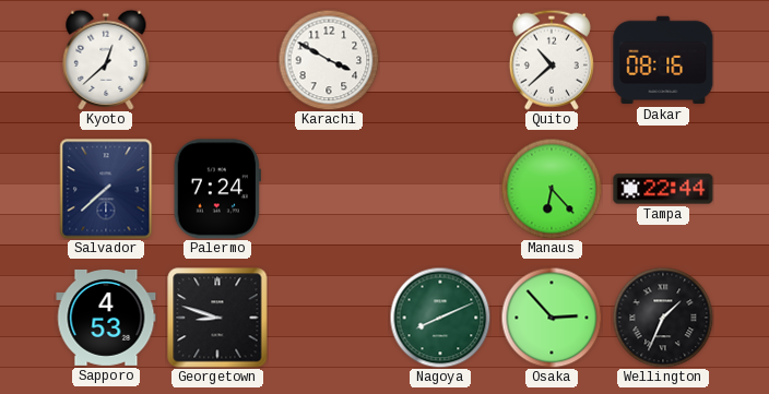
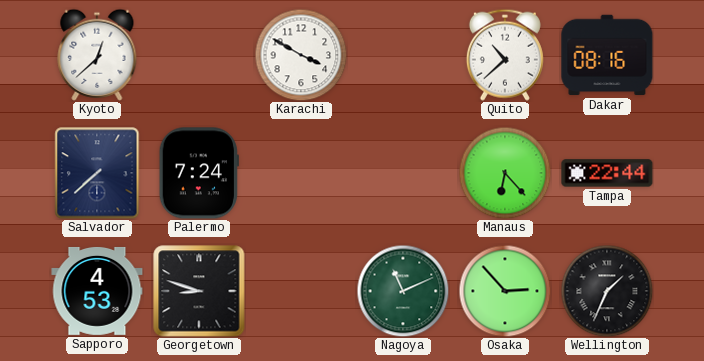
Nagoya: 8:11 -> 11:11
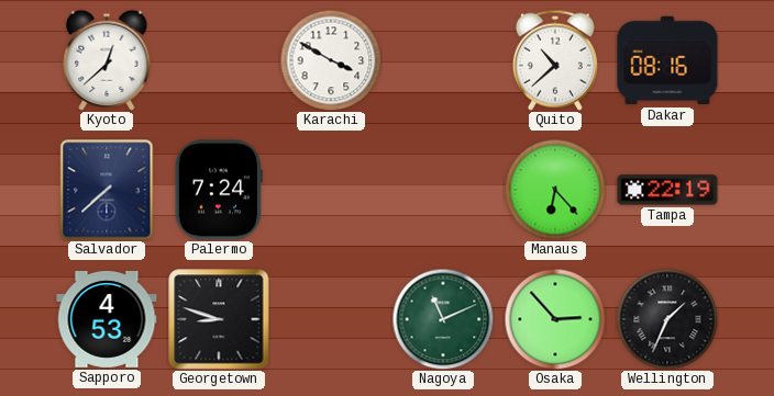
Tampa: 22:44 -> 22:19
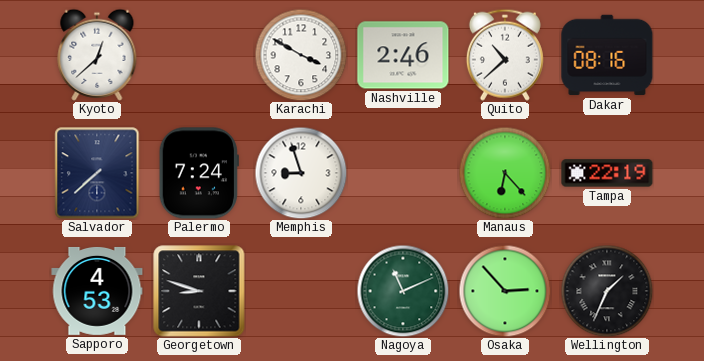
Nashville: none -> 2:46
Memphis: none -> 8:57
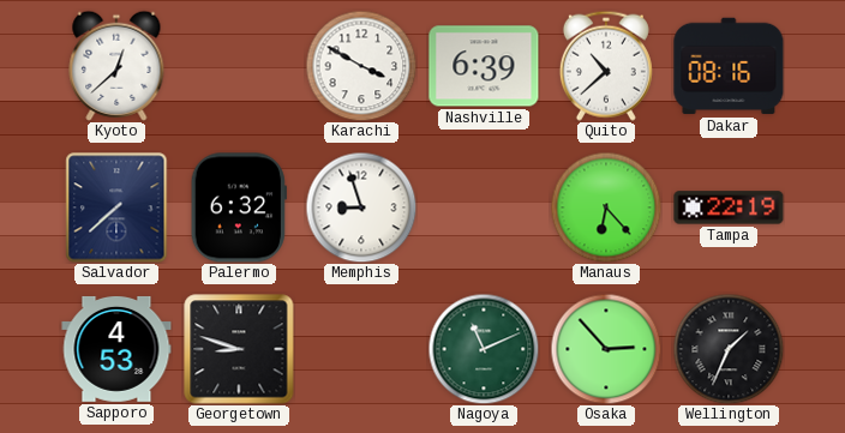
Nashville: 2:46 -> 6:39
Palermo: 7:24 -> 6:32
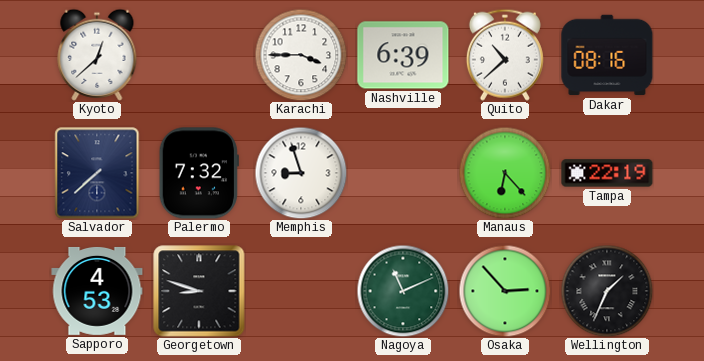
Karachi: 3:50 -> 3:45
Palermo: 6:32 -> 7:32
